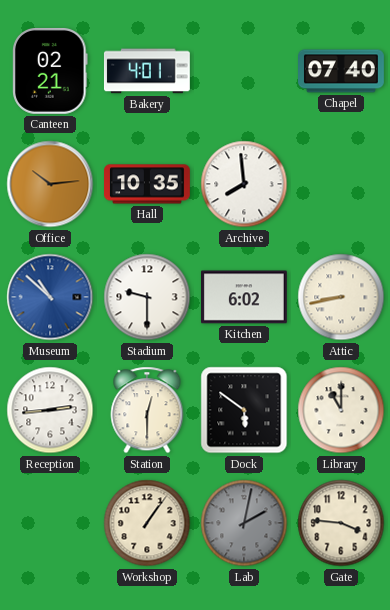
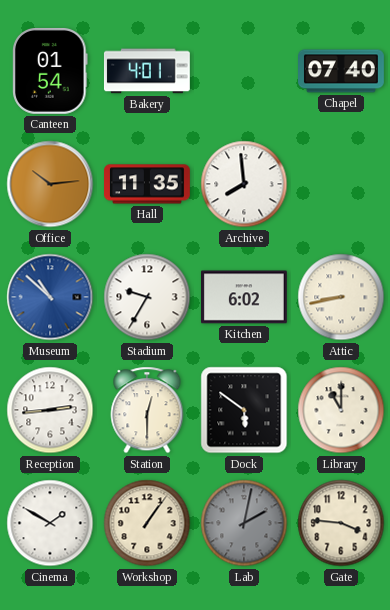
Canteen: 02:21 -> 01:54
Hall: 10:35 -> 11:35
Stadium: 9:30 -> 9:35
Cinema: none -> 1:50
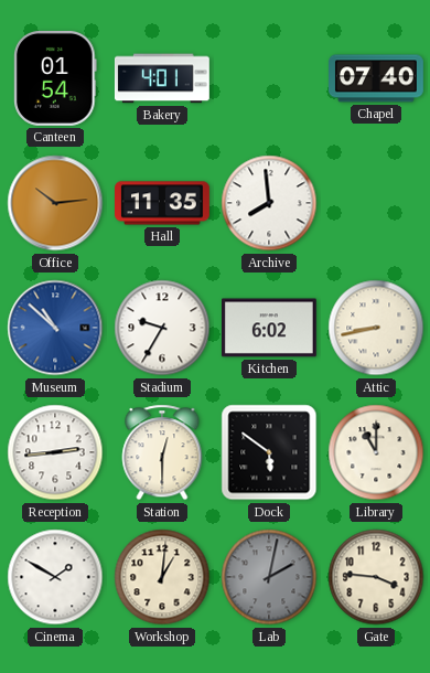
Workshop: 1:06 -> 1:01
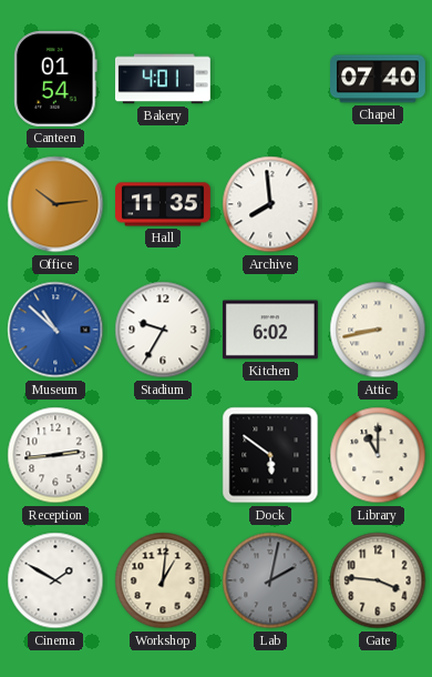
Station: 12:30 -> none
